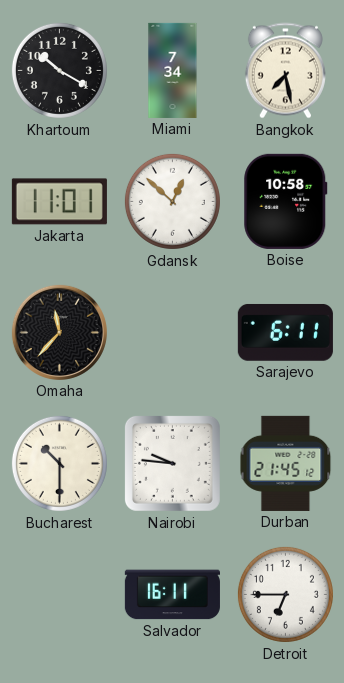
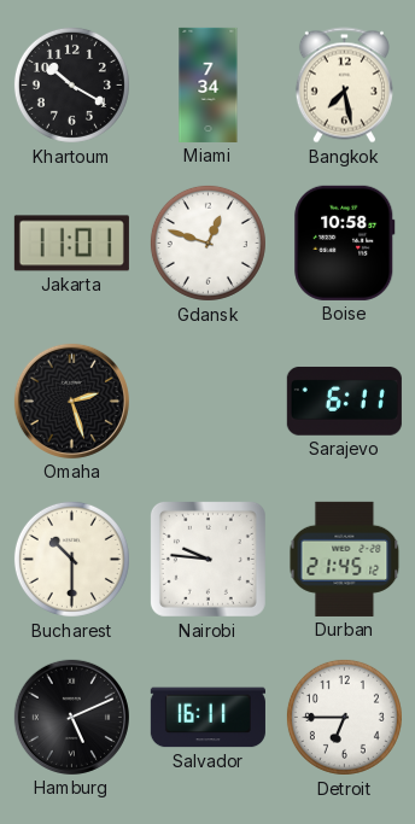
Gdansk: 12:52 -> 12:48
Omaha: 11:37 -> 2:27
Hamburg: none -> 5:11
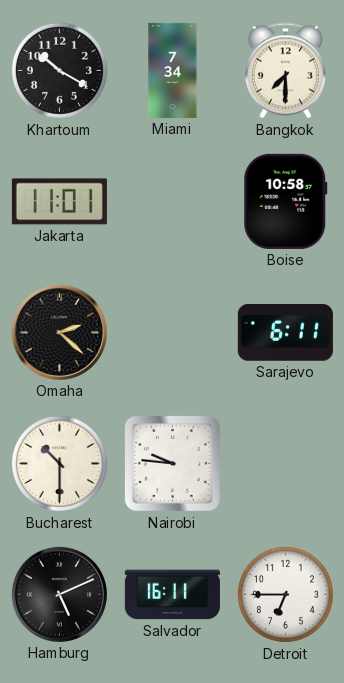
Bangkok: 7:28 -> 7:30
Gdansk: 12:48 -> none
Omaha: 2:27 -> 2:22
Durban: 21:45 -> none
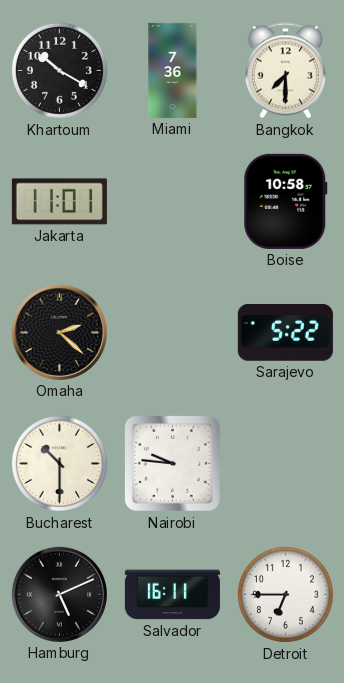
Miami: 7:34 -> 7:36
Sarajevo: 6:11 -> 5:22
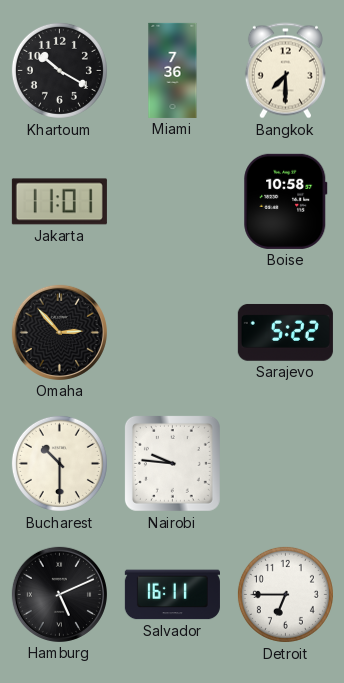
Omaha: 2:22 -> 2:53
